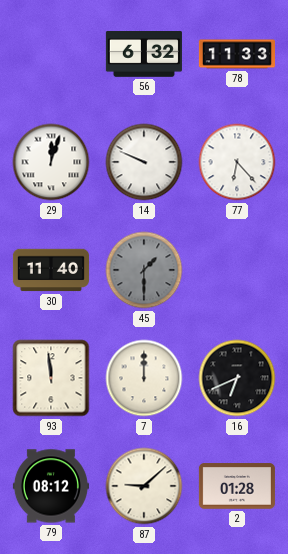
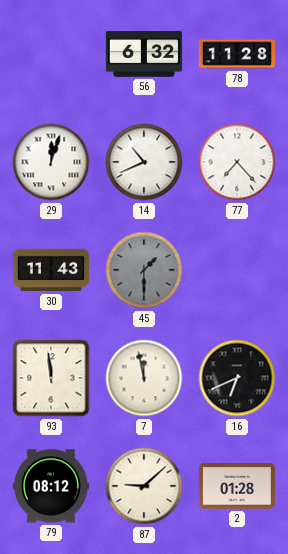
78: 11:33 -> 11:28
14: 9:49 -> 10:41
77: 6:23 -> 7:23
30: 11:40 -> 11:43
7: 12:00 -> 11:58
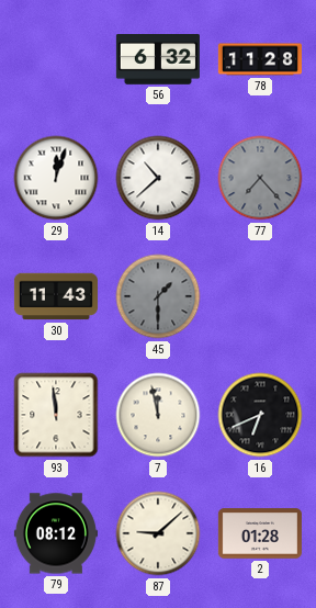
14: 10:41 -> 10:38
77 dial: white -> grey
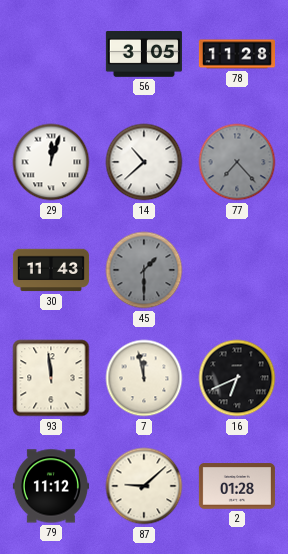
56: 6:32 -> 3:05
79: 08:12 -> 11:12
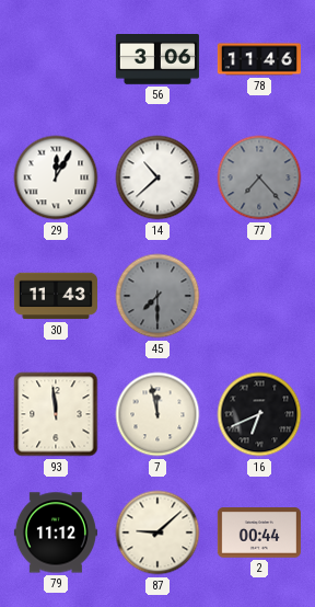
56: 3:05 -> 3:06
78: 11:28 -> 11:46
29: 12:03 -> 12:05
45: 1:30 -> 7:30
2: 01:28 -> 00:44
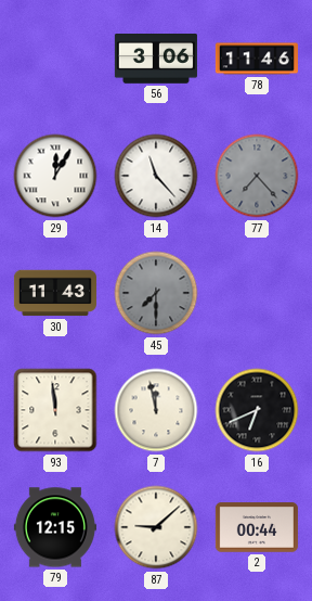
14: 10:38 -> 11:23
79: 11:12 -> 12:15
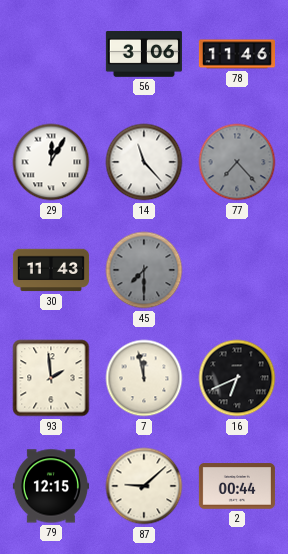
93: 11:59 -> 1:59
